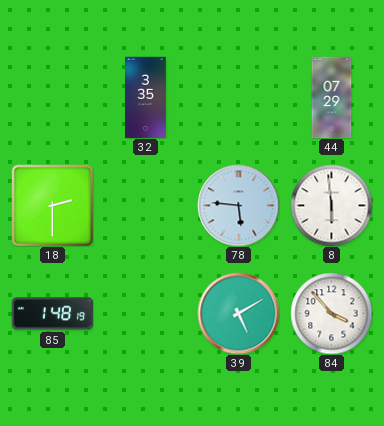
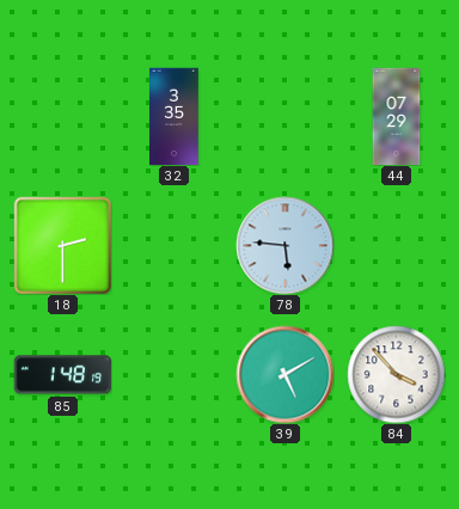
8: 5:59 -> none
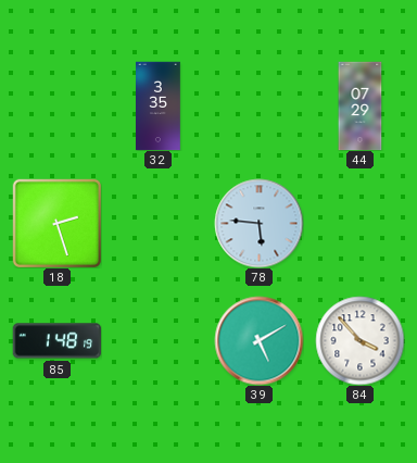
18: 2:30 -> 2:27
